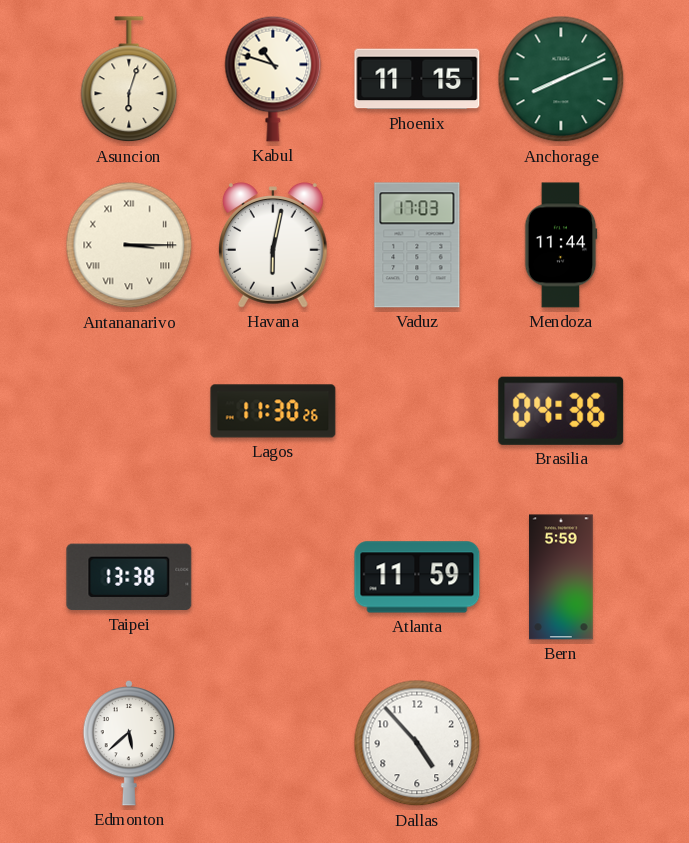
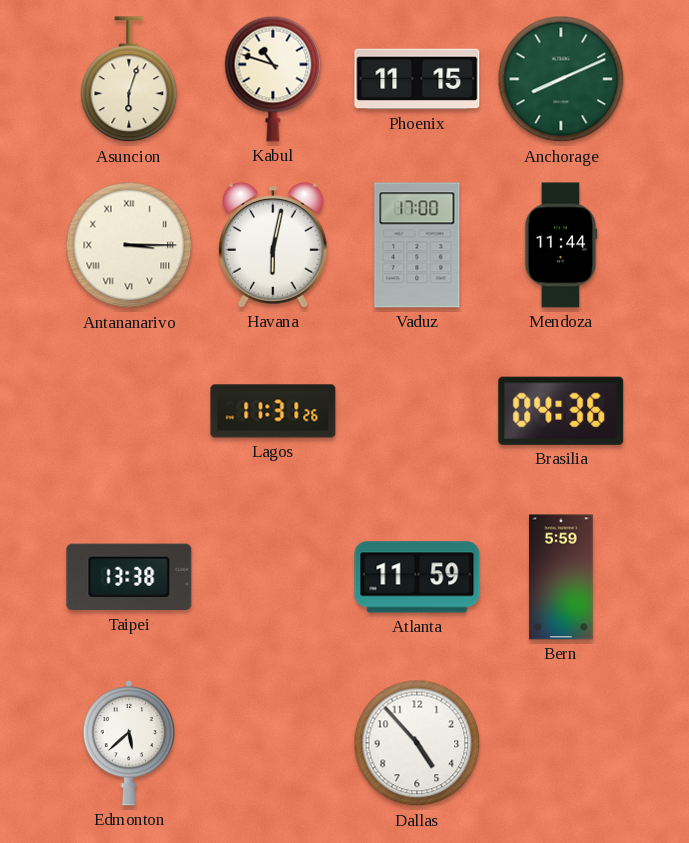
Vaduz: 17:03 -> 17:00
Lagos: 11:30 -> 11:31
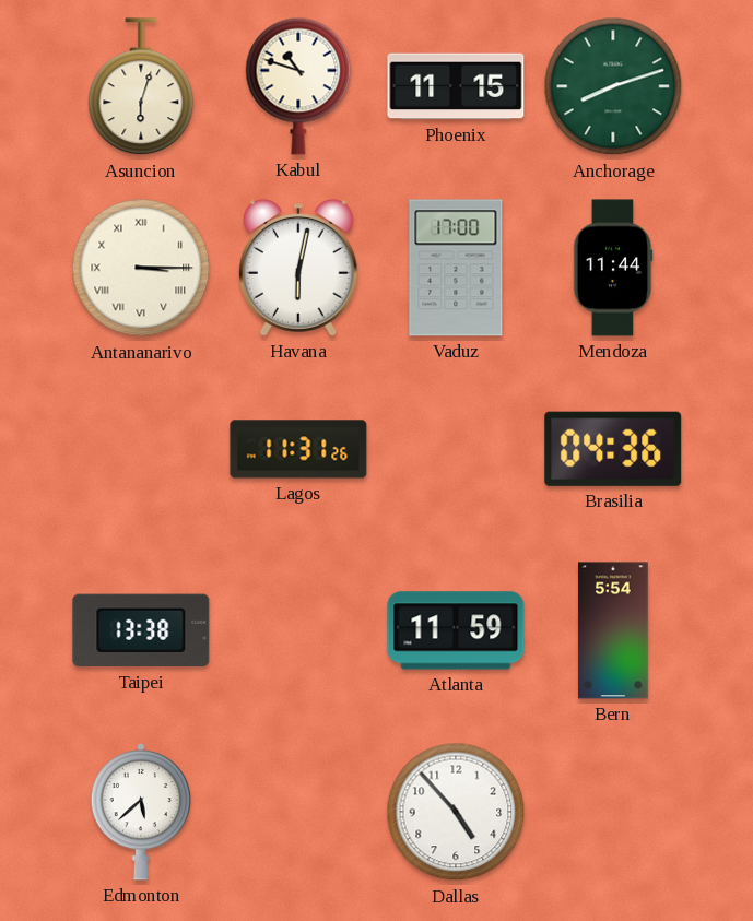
Anchorage: 8:11 -> 8:12
Bern: 5:59 -> 5:54
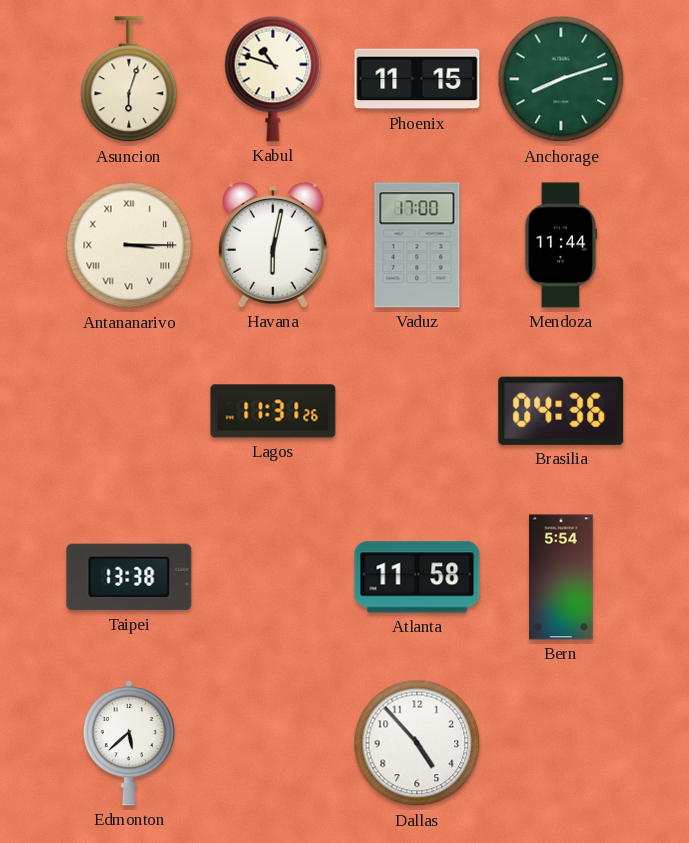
Atlanta: 11:59 -> 11:58
